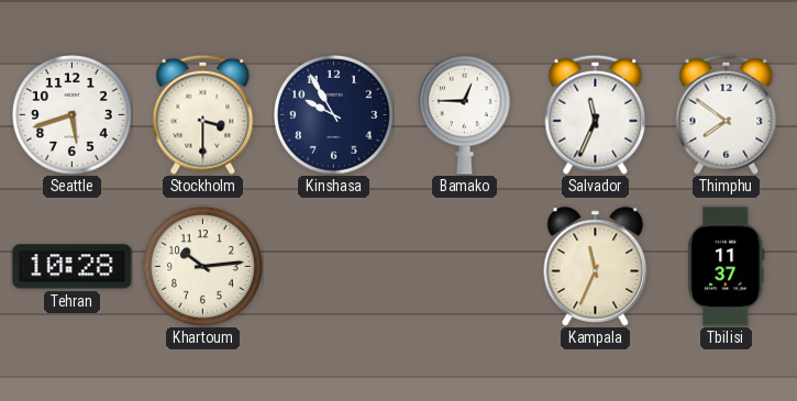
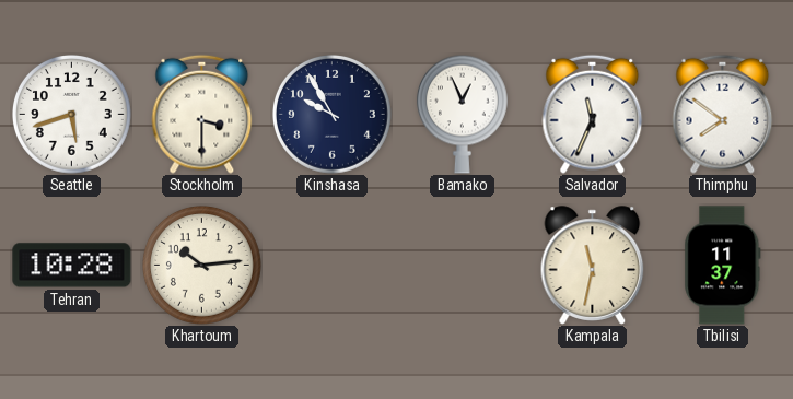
Bamako: 12:45 -> 12:56
Kampala: 11:34 -> 11:32
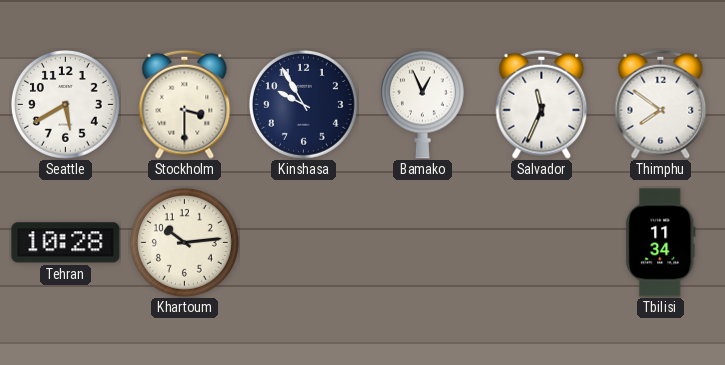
Seattle: 5:42 -> 5:40
Kampala: 11:32 -> none
Tbilisi: 11:37 -> 11:34
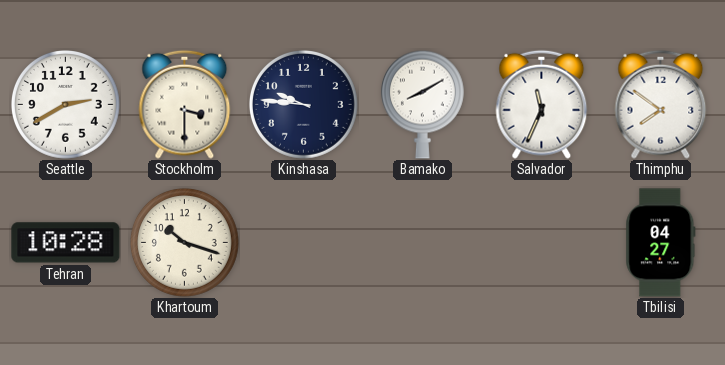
Seattle: 5:40 -> 2:40
Kinshasa: 9:55 -> 9:46
Bamako: 12:56 -> 8:10
Khartoum: 10:14 -> 10:18
Tbilisi: 11:34 -> 04:27
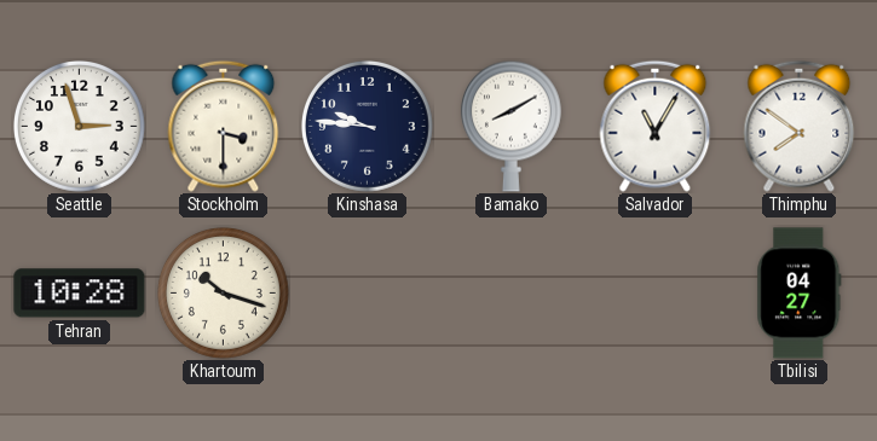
Seattle: 2:40 -> 2:57
Salvador: 11:34 -> 11:05
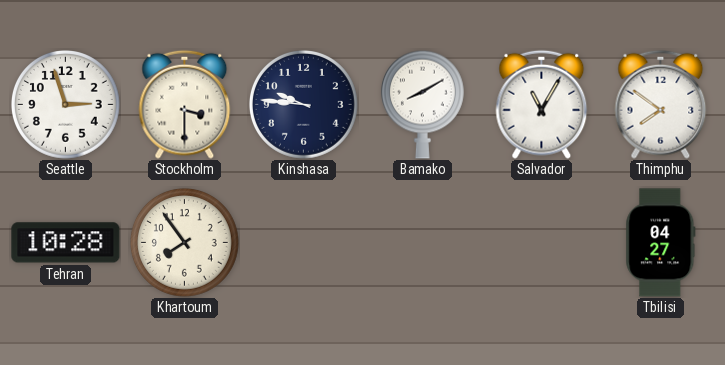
Khartoum: 10:18 -> 7:54
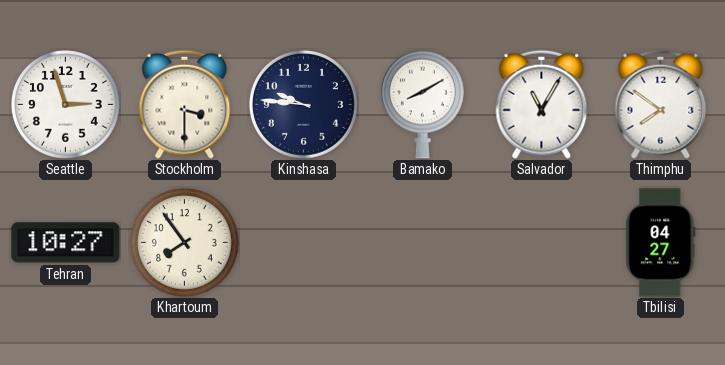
Tehran: 10:28 -> 10:27
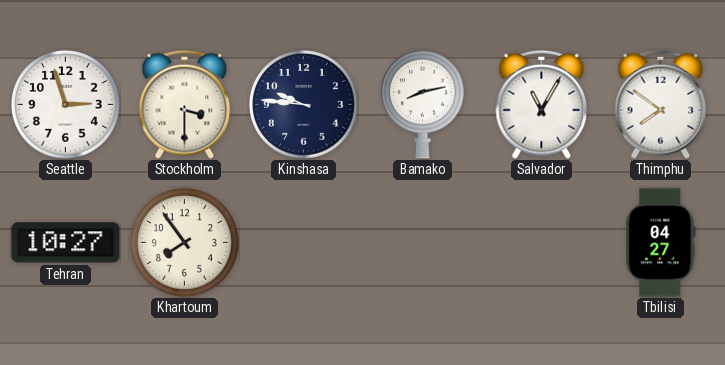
Bamako: 8:10 -> 8:13
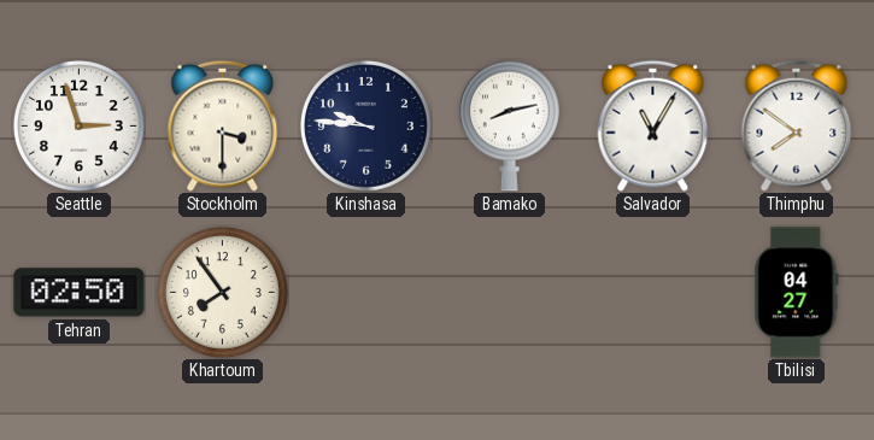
Tehran: 10:27 -> 02:50
